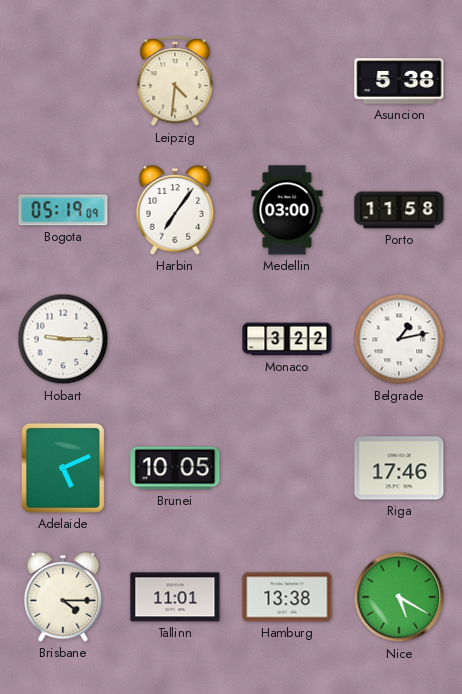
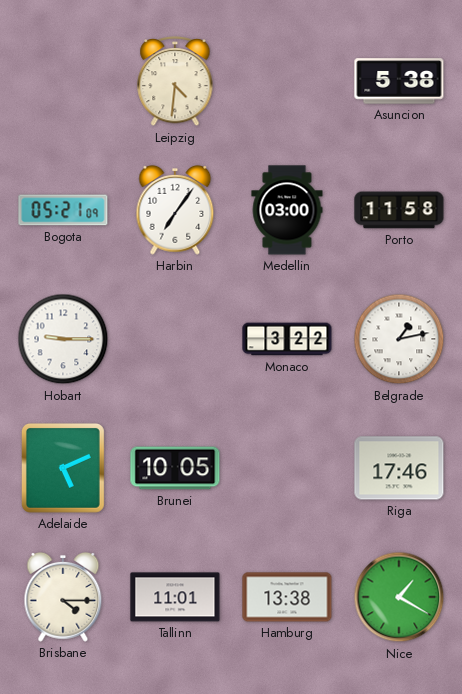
Bogota: 05:19 -> 05:21
Nice: 5:20 -> 1:20
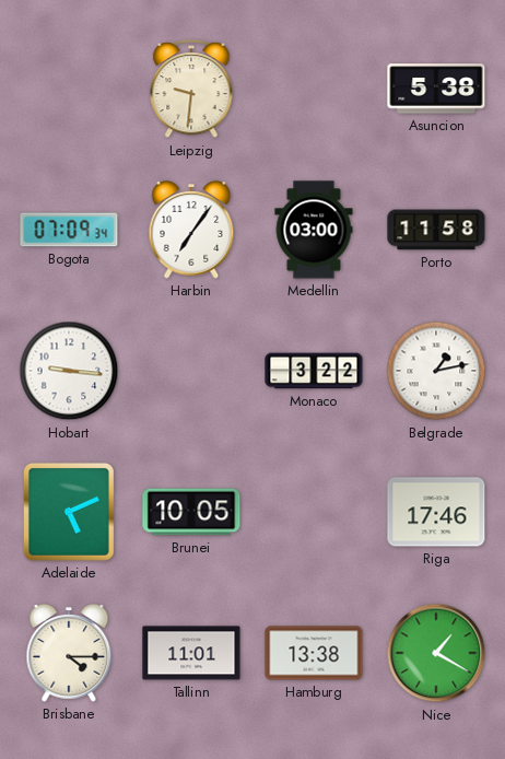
Leipzig: 4:31 -> 9:31
Bogota: 05:21 -> 07:09
Hobart: 9:15 -> 9:16
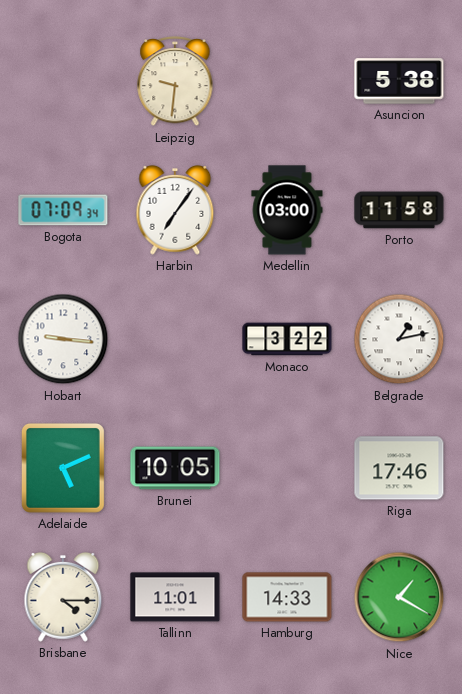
Hamburg: 13:38 -> 14:33
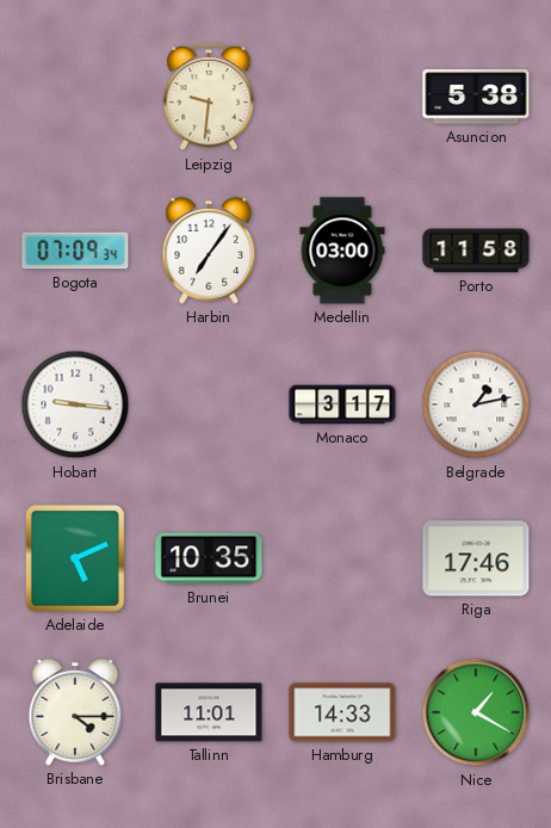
Monaco: 3:22 -> 3:17
Brunei: 10:05 -> 10:35
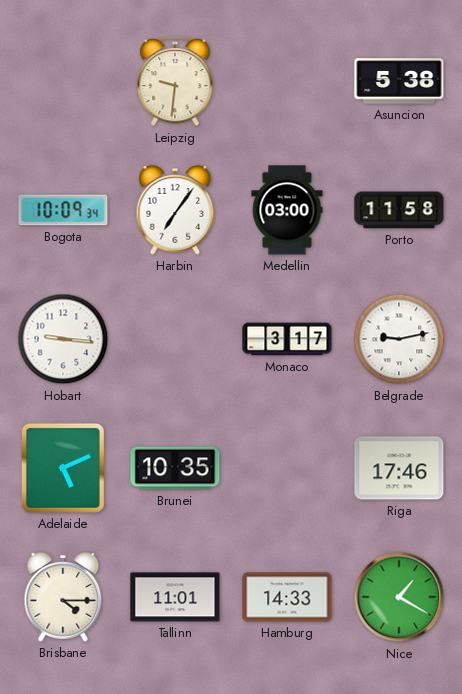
Bogota: 07:09 -> 10:09
Belgrade: 1:13 -> 9:13
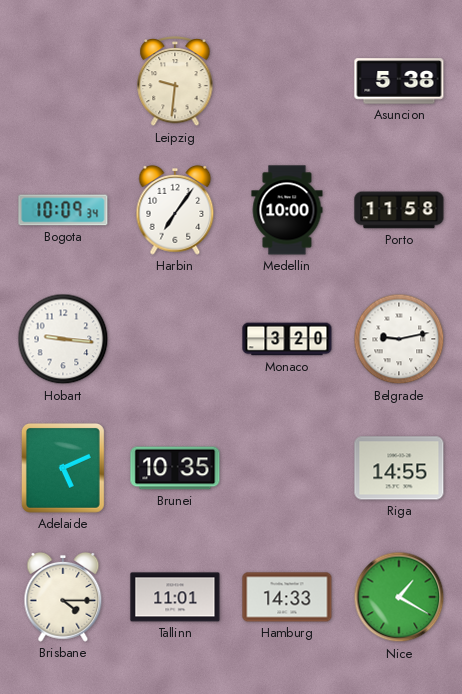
Medellin: 03:00 -> 10:00
Monaco: 3:17 -> 3:20
Riga: 17:46 -> 14:55
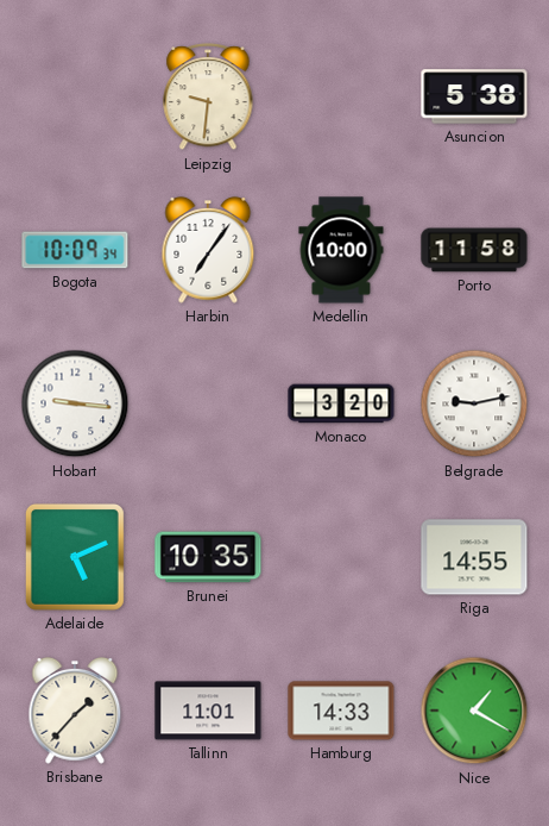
Brisbane: 4:15 -> 1:37
